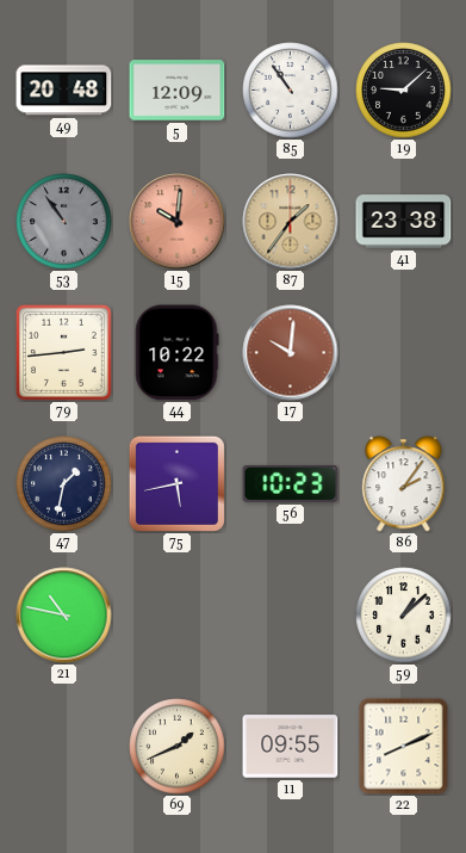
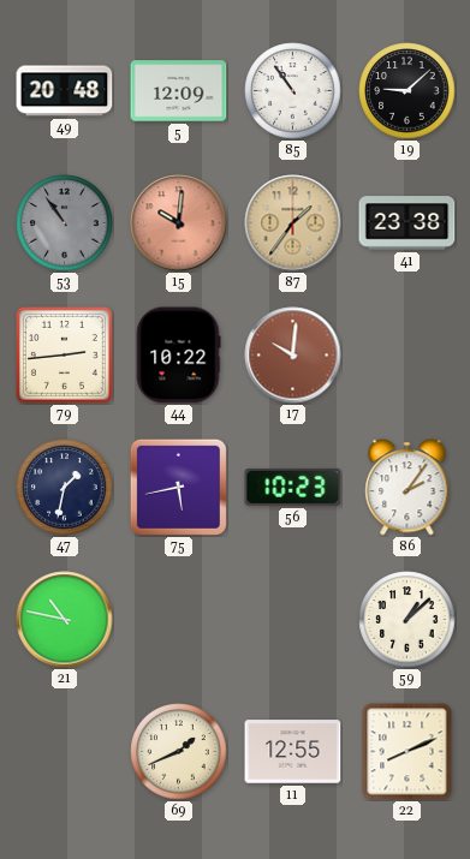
11: 09:55 -> 12:55
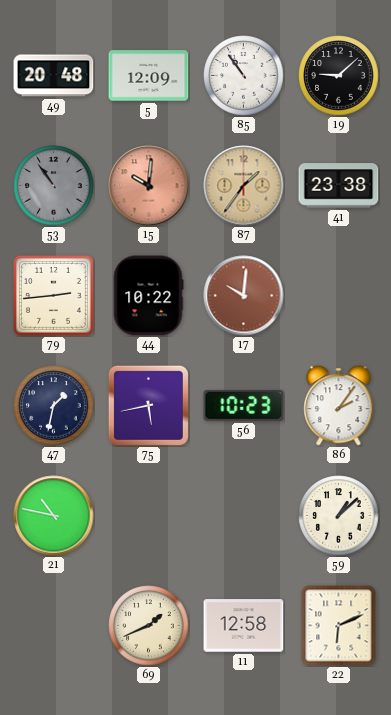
11: 12:55 -> 12:58
22: 8:11 -> 6:11
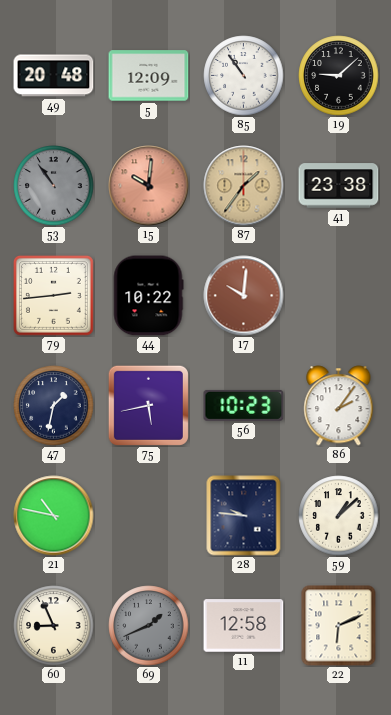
28: none -> 9:46
60: none -> 8:56
69 dial: cream -> grey
